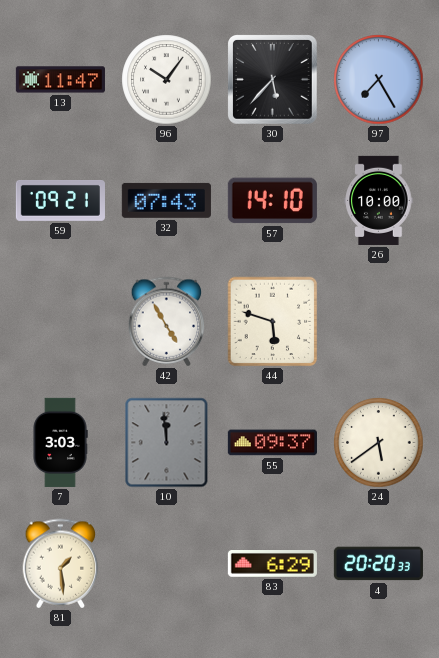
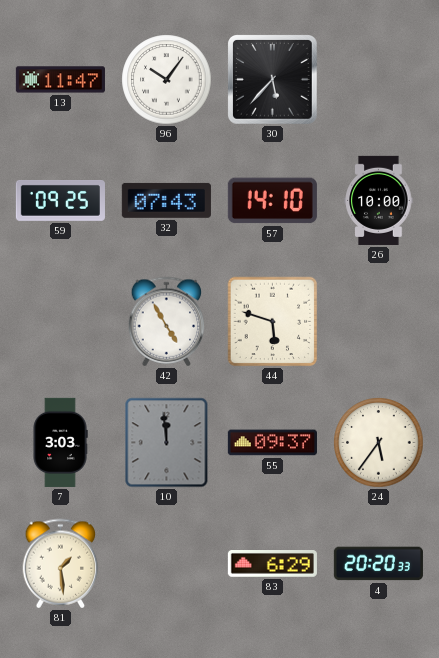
97: 7:25 -> none
59: 09:21 -> 09:25
24: 5:39 -> 5:36
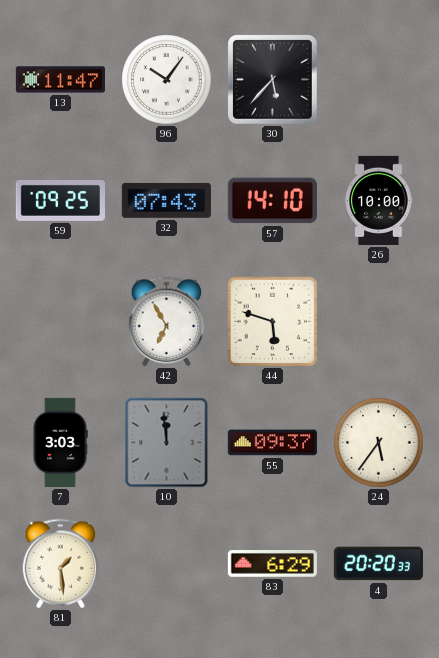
42: 4:55 -> 6:55
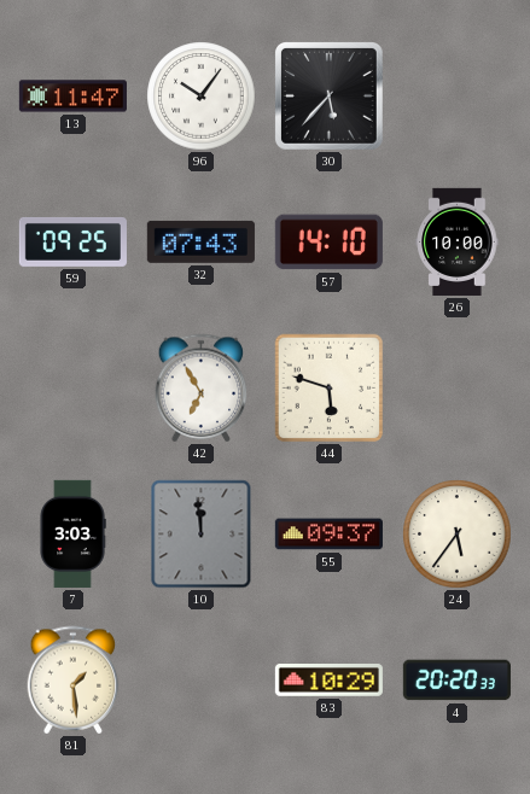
83: 6:29 -> 10:29
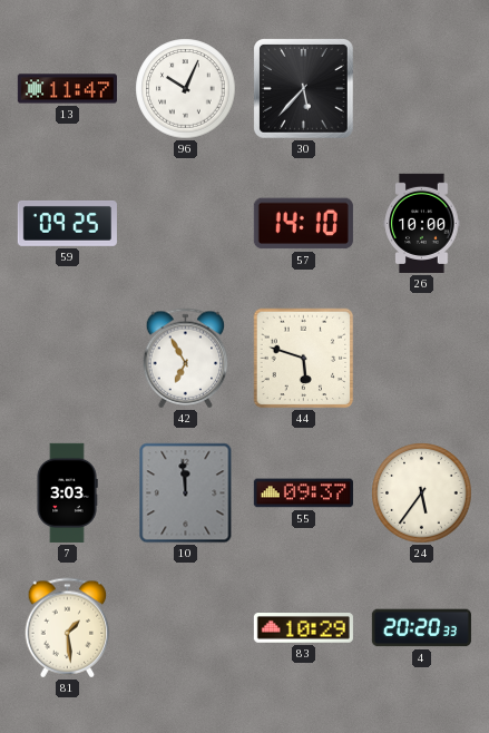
96: 10:06 -> 10:04
32: 07:43 -> none
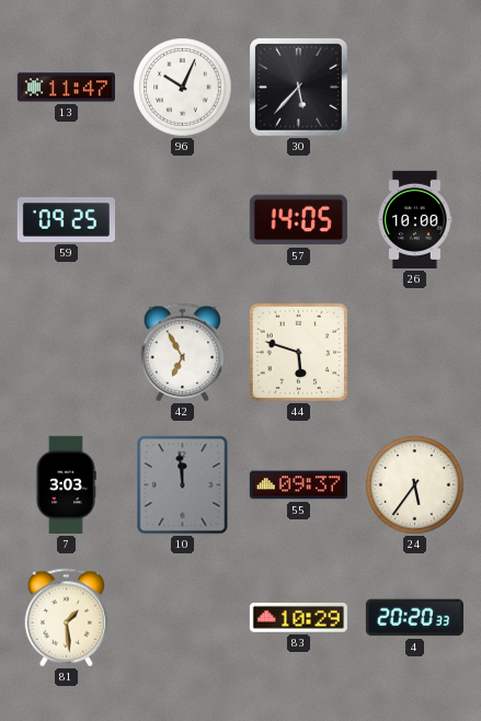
57: 14:10 -> 14:05
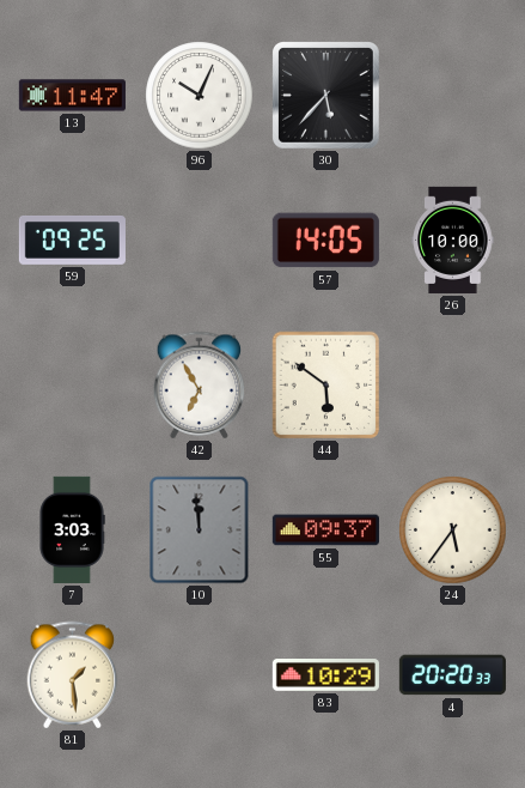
44: 5:48 -> 5:51
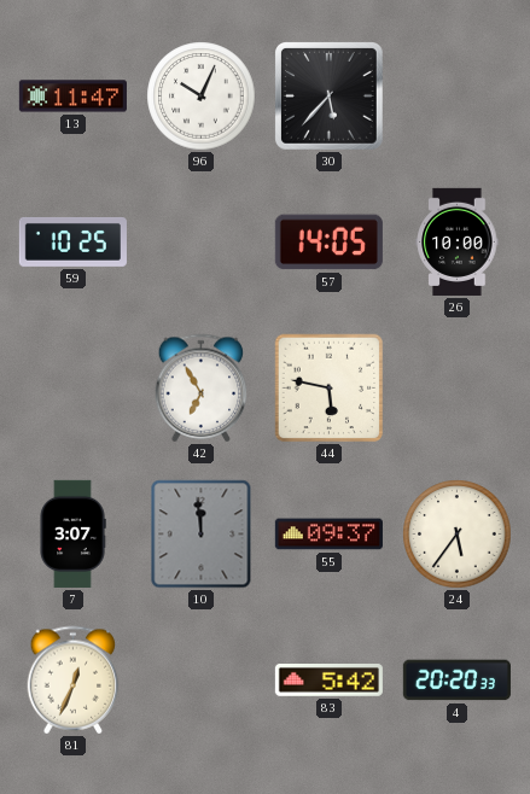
59: 09:25 -> 10:25
44: 5:51 -> 5:47
7: 3:03 -> 3:07
81: 1:29 -> 12:34
83: 10:29 -> 5:42
